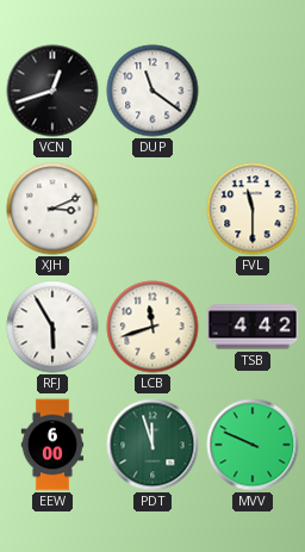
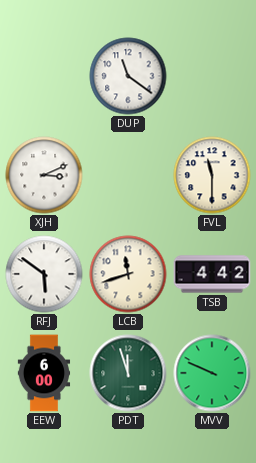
VCN: 12:42 -> none
RFJ: 5:55 -> 5:51
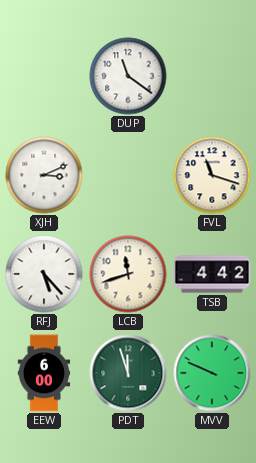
FVL: 11:30 -> 11:18
RFJ: 5:51 -> 5:23
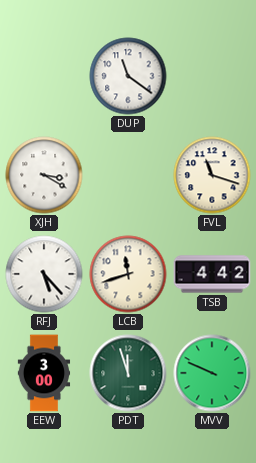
XJH: 3:11 -> 3:20
EEW: 6:00 -> 3:00
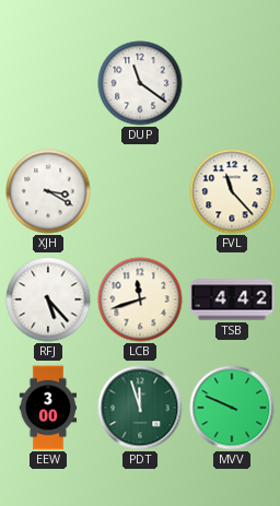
FVL: 11:18 -> 11:23
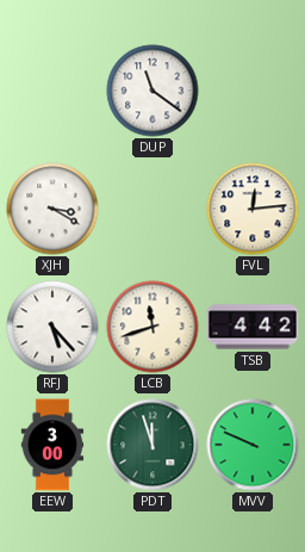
FVL: 11:23 -> 12:14
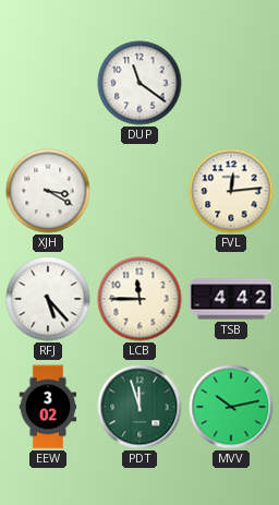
LCB: 11:42 -> 11:45
EEW: 3:00 -> 3:02
MVV: 9:49 -> 10:13
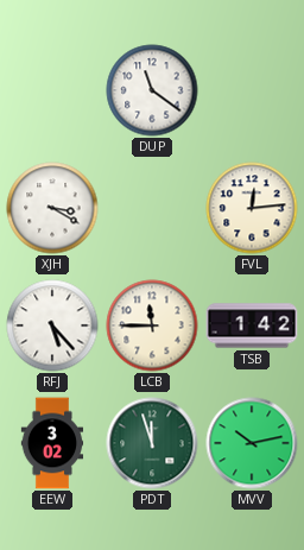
TSB: 4:42 -> 1:42
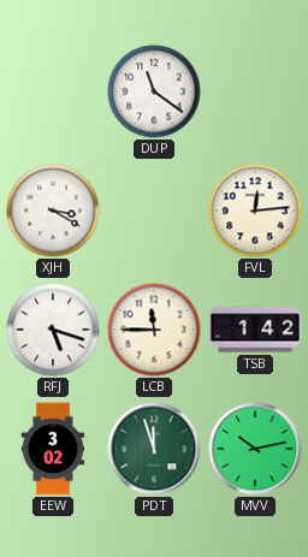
RFJ: 5:23 -> 5:18
